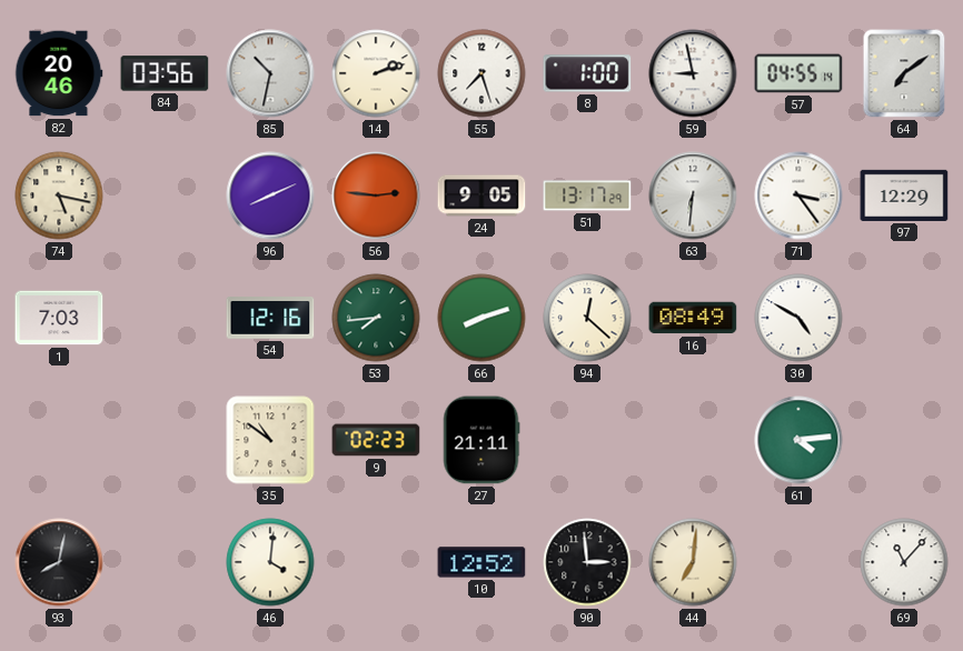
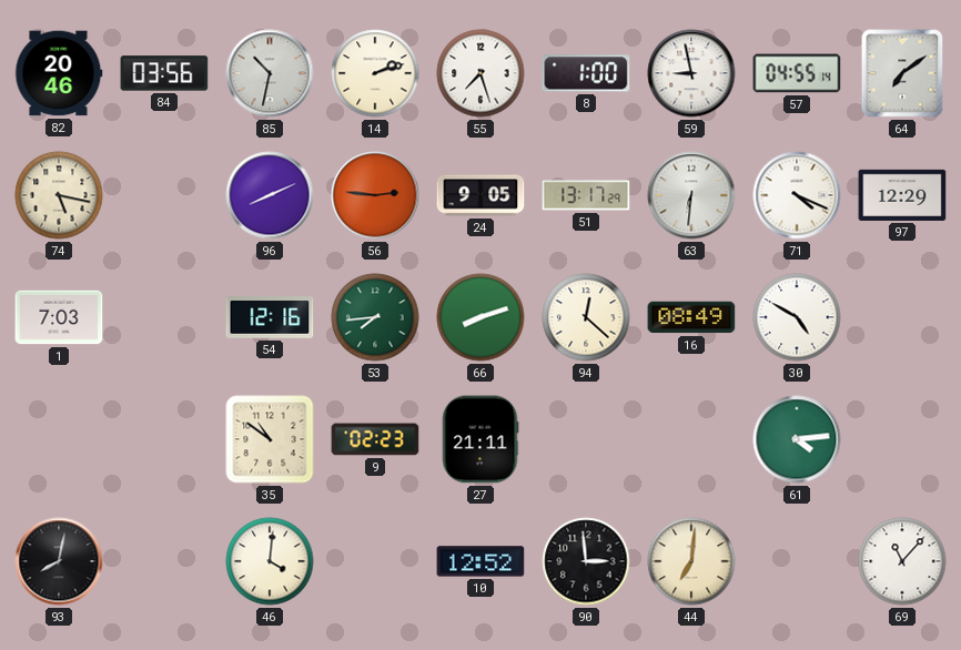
71: 3:24 -> 4:19
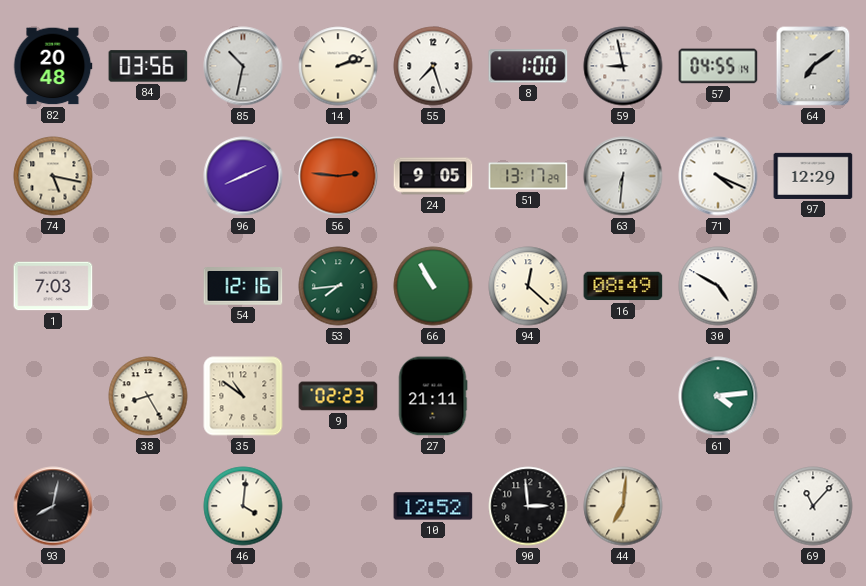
82: 20:46 -> 20:48
66: 8:12 -> 10:55
38: none -> 8:25
